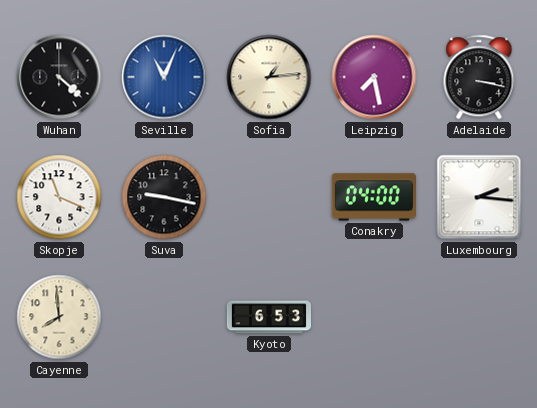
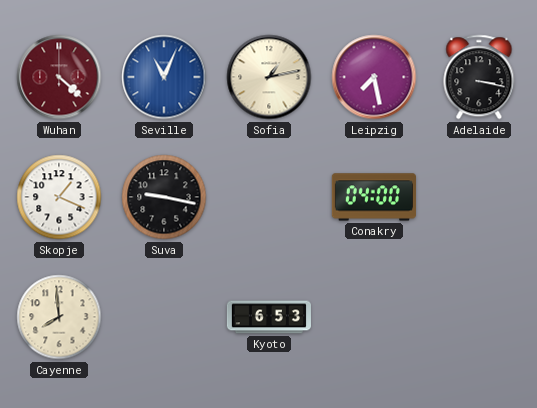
Wuhan dial: black -> burgundy
Sofia: 1:14 -> 1:13
Skopje: 11:19 -> 1:19
Luxembourg: 2:16 -> none
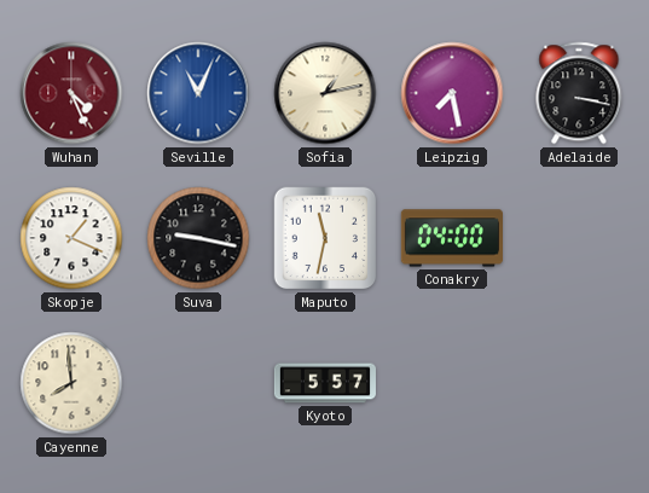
Wuhan: 4:22 -> 4:26
Maputo: none -> 11:32
Kyoto: 6:53 -> 5:57
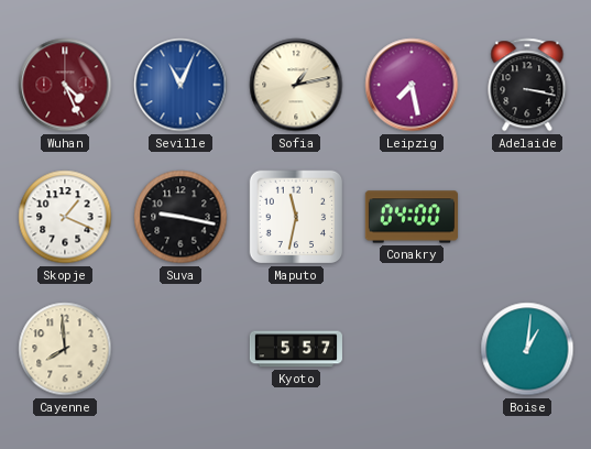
Boise: none -> 1:01
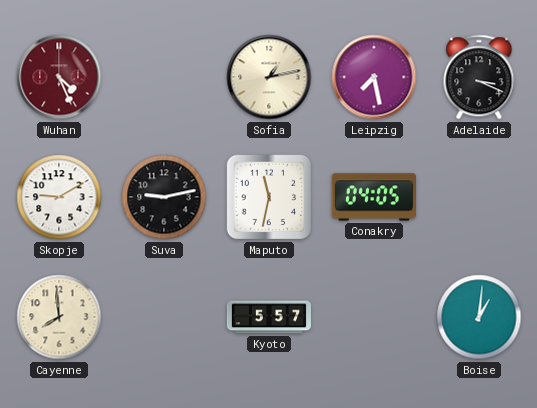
Seville: 11:04 -> none
Adelaide: 3:17 -> 3:19
Skopje: 1:19 -> 9:10
Suva: 9:17 -> 9:13
Conakry: 04:00 -> 04:05
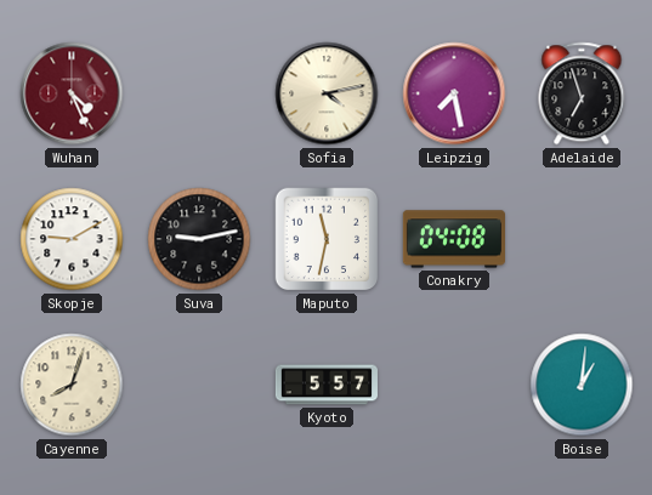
Sofia: 1:13 -> 4:13
Adelaide: 3:19 -> 6:57
Conakry: 04:05 -> 04:08
Cayenne: 7:59 -> 8:03
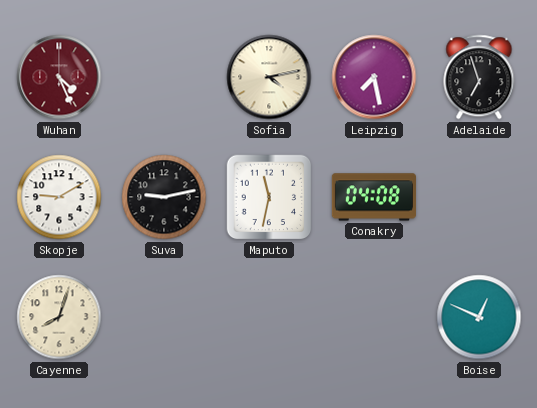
Kyoto: 5:57 -> none
Boise: 1:01 -> 12:49
